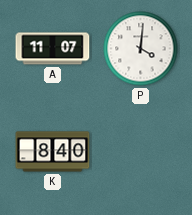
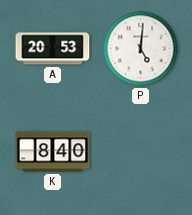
A: 11:07 -> 20:53
P: 4:01 -> 5:01
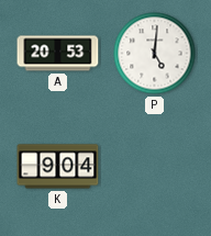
K: 8:40 -> 9:04
